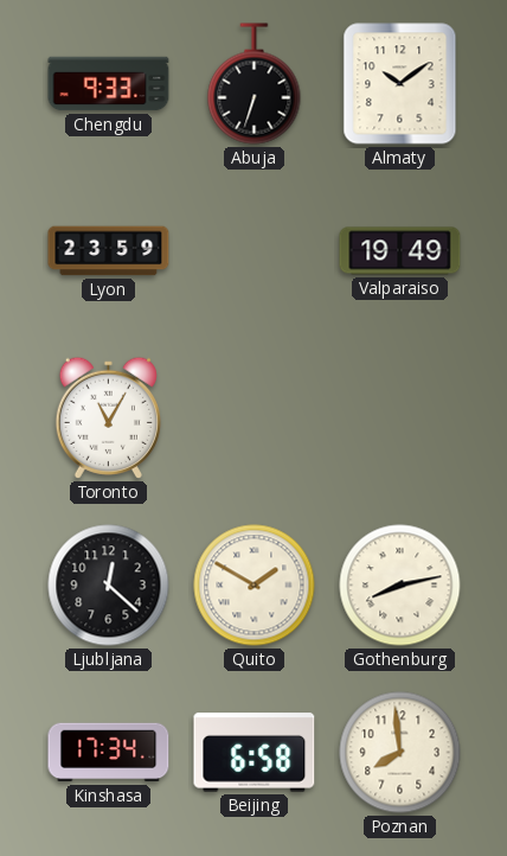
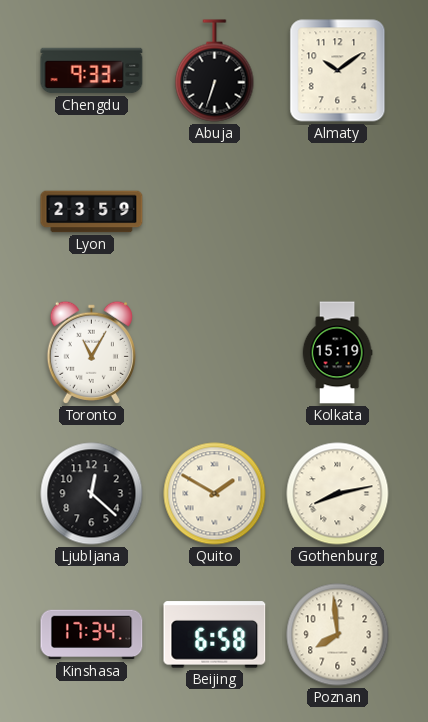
Valparaiso: 19:49 -> none
Kolkata: none -> 15:19
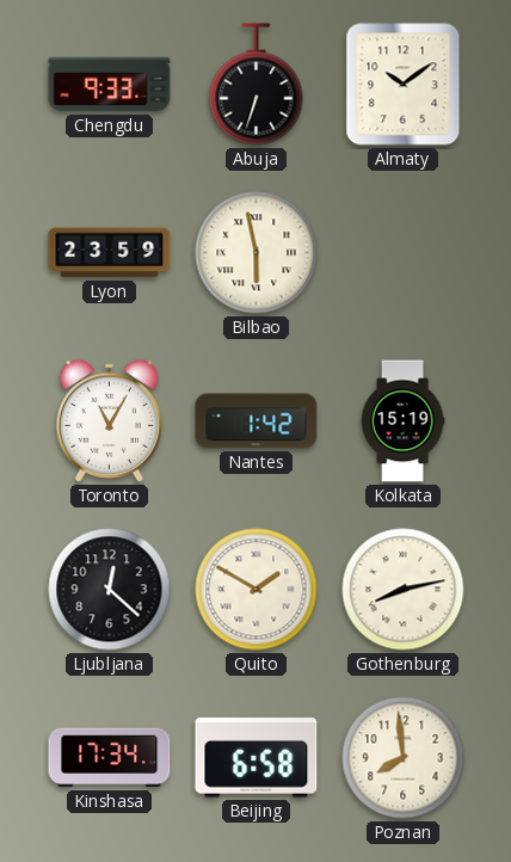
Bilbao: none -> 5:58
Nantes: none -> 1:42
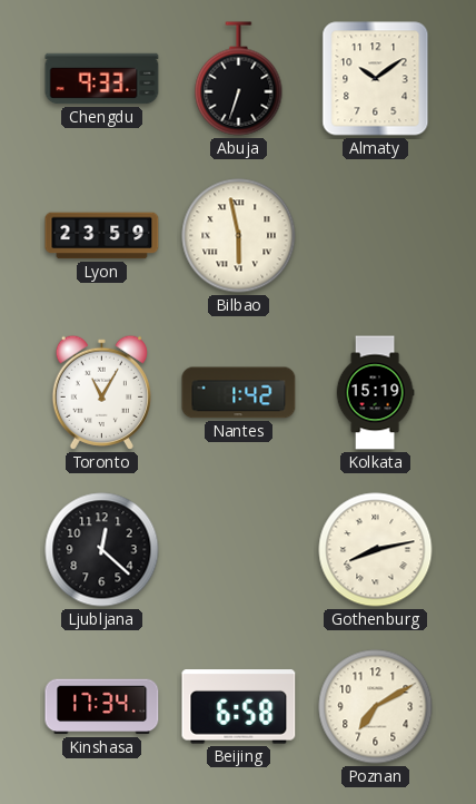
Quito: 1:50 -> none
Poznan: 7:59 -> 7:10
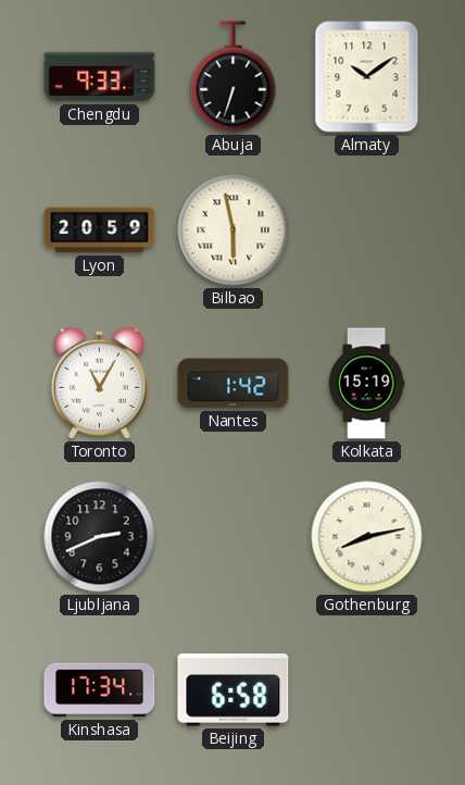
Lyon: 23:59 -> 20:59
Ljubljana: 12:22 -> 2:41
Poznan: 7:10 -> none
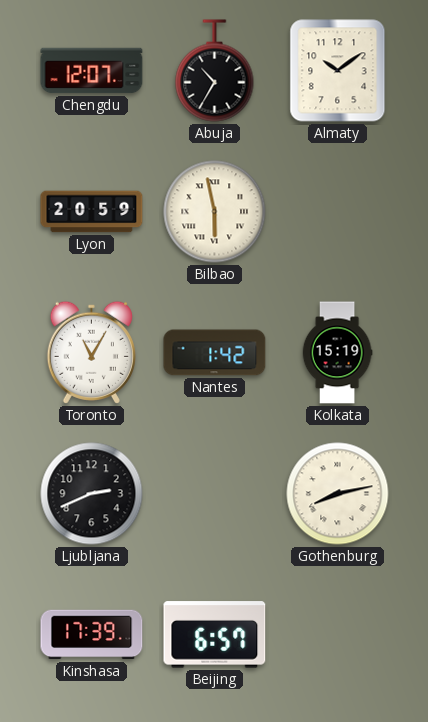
Chengdu: 9:33 -> 12:07
Abuja: 6:33 -> 10:35
Kinshasa: 17:34 -> 17:39
Beijing: 6:58 -> 6:57
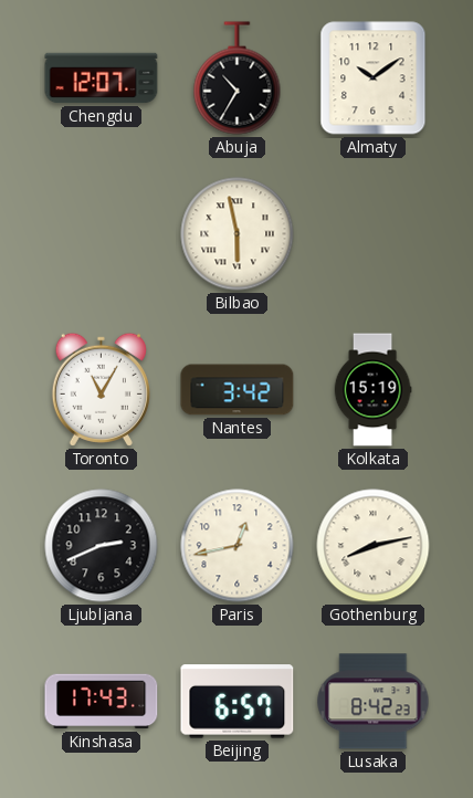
Lyon: 20:59 -> none
Nantes: 1:42 -> 3:42
Paris: none -> 12:43
Kinshasa: 17:39 -> 17:43
Lusaka: none -> 8:42
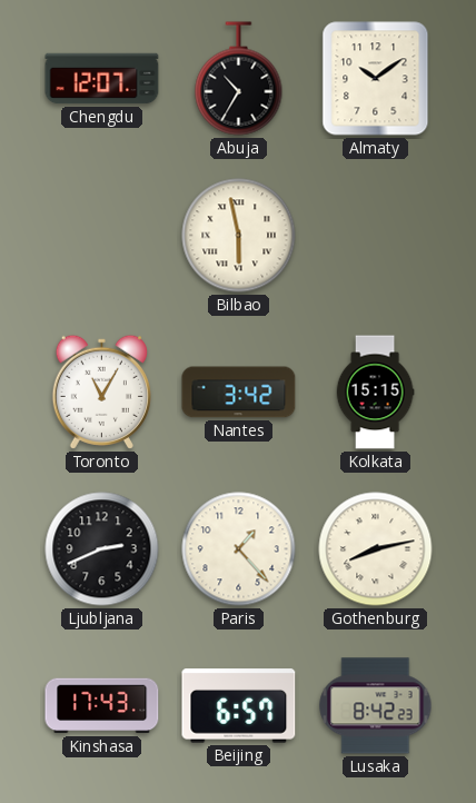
Kolkata: 15:19 -> 15:15
Paris: 12:43 -> 1:23
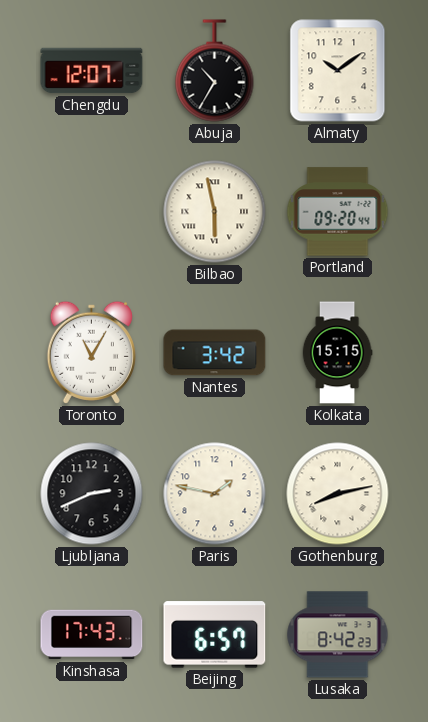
Portland: none -> 09:20
Paris: 1:23 -> 1:47
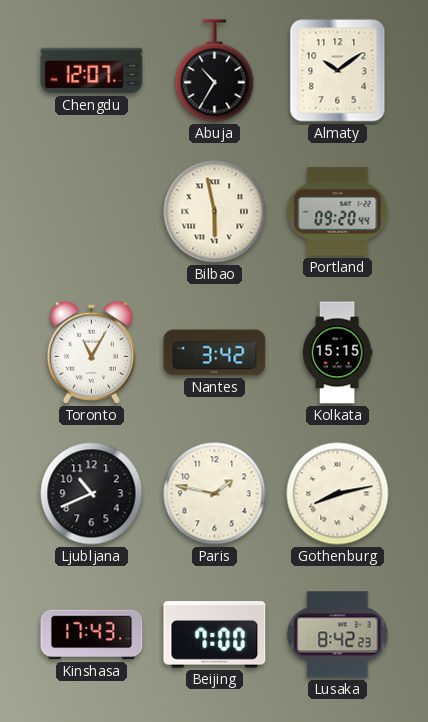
Ljubljana: 2:41 -> 10:41
Beijing: 6:57 -> 7:00
